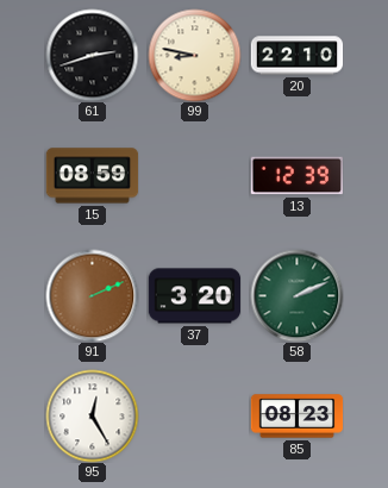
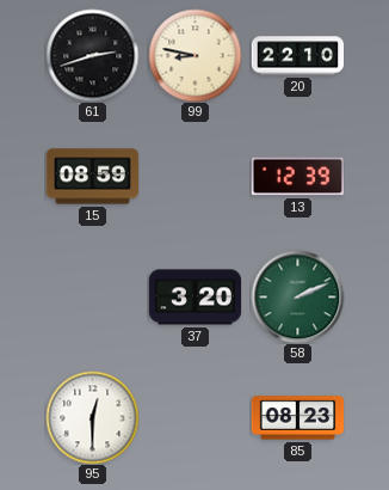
91: 2:11 -> none
95: 12:25 -> 12:30
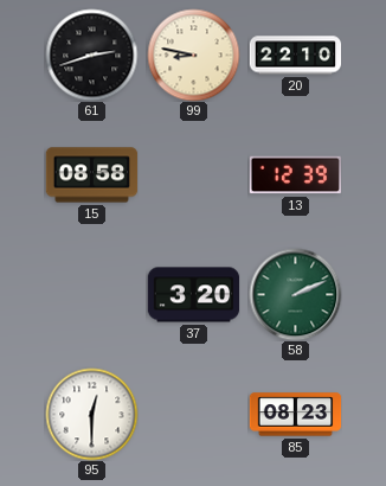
15: 08:59 -> 08:58
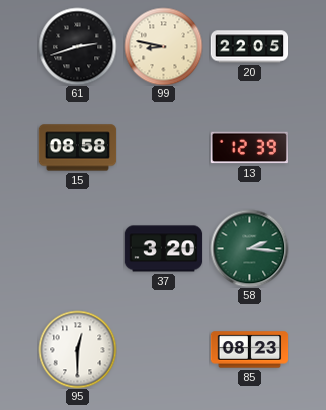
20: 22:10 -> 22:05
58: 2:11 -> 2:16
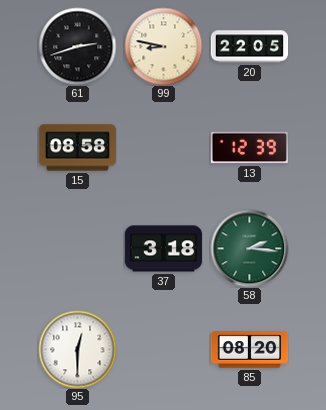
37: 3:20 -> 3:18
85: 08:23 -> 08:20
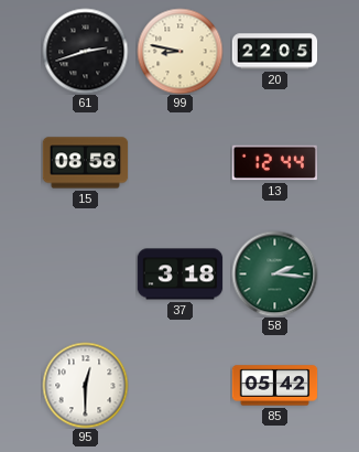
13: 12:39 -> 12:44
85: 08:20 -> 05:42
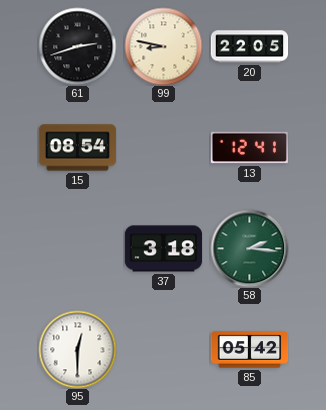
15: 08:58 -> 08:54
13: 12:44 -> 12:41
